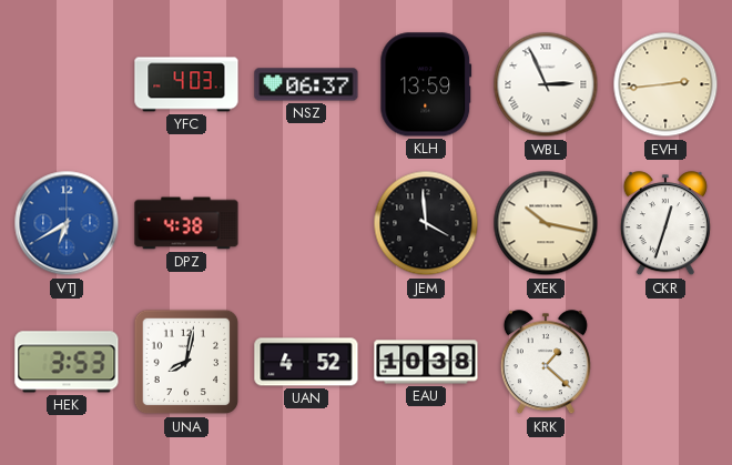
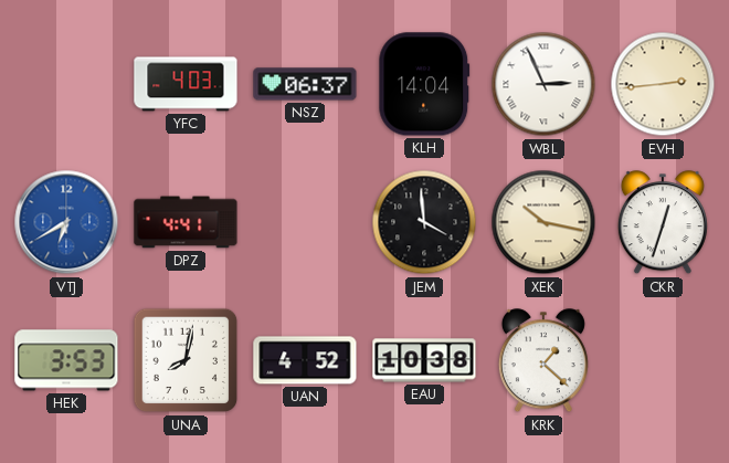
KLH: 13:59 -> 14:04
DPZ: 4:38 -> 4:41
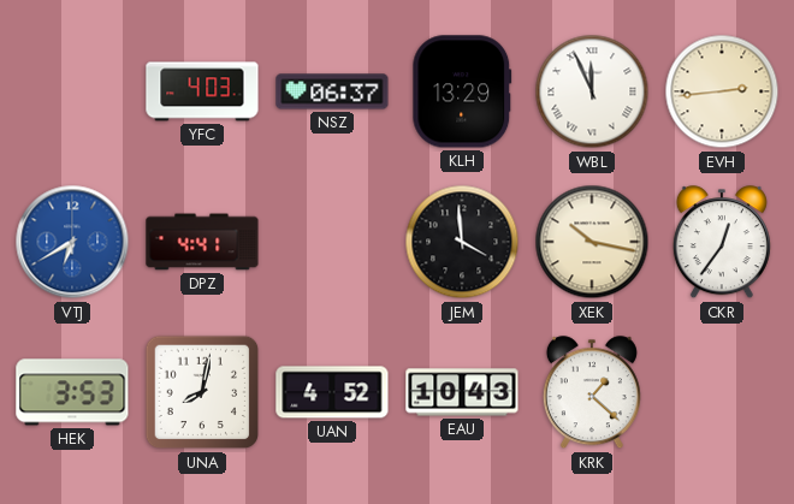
KLH: 14:04 -> 13:29
WBL: 2:56 -> 11:56
CKR: 12:33 -> 12:36
EAU: 10:38 -> 10:43
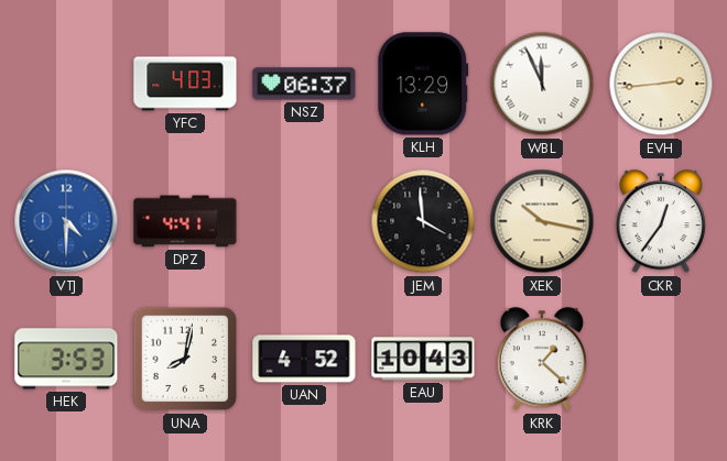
VTJ: 6:40 -> 4:30
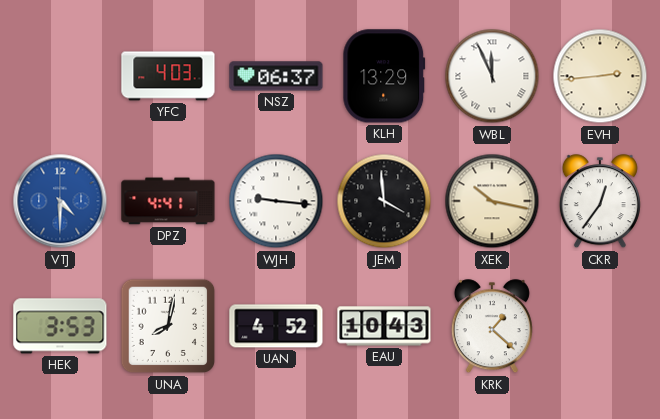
WJH: none -> 9:16
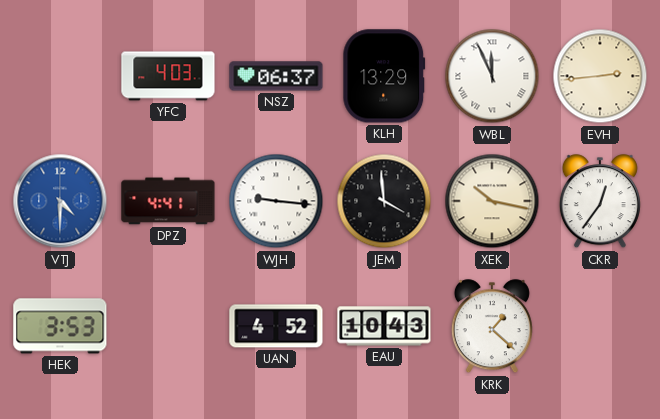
UNA: 8:02 -> none
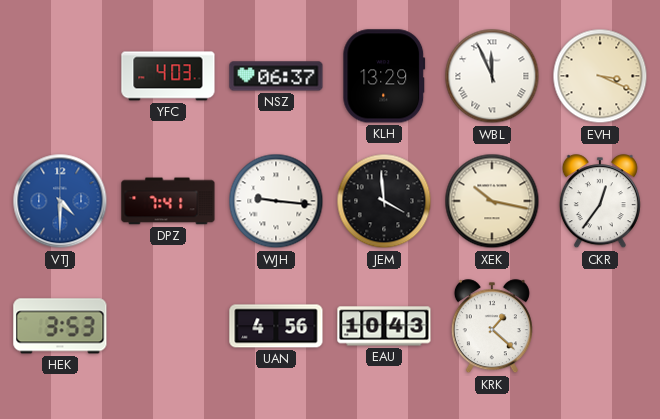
EVH: 2:44 -> 3:19
DPZ: 4:41 -> 7:41
UAN: 4:52 -> 4:56
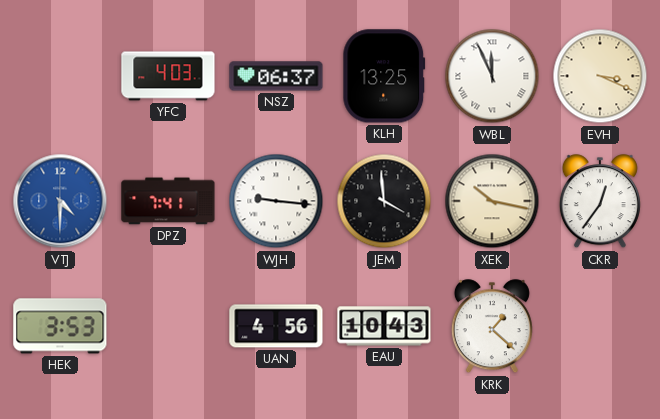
KLH: 13:29 -> 13:25
